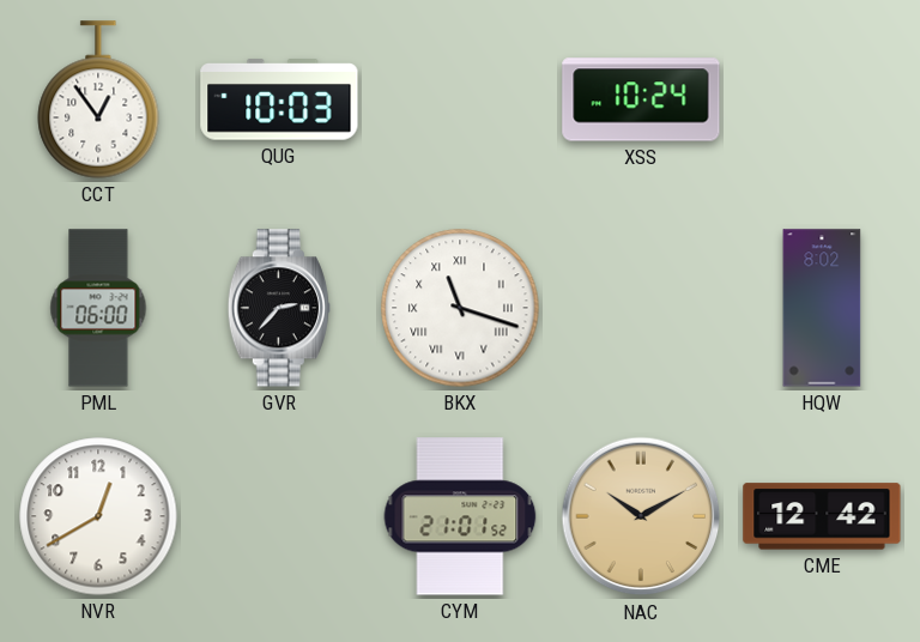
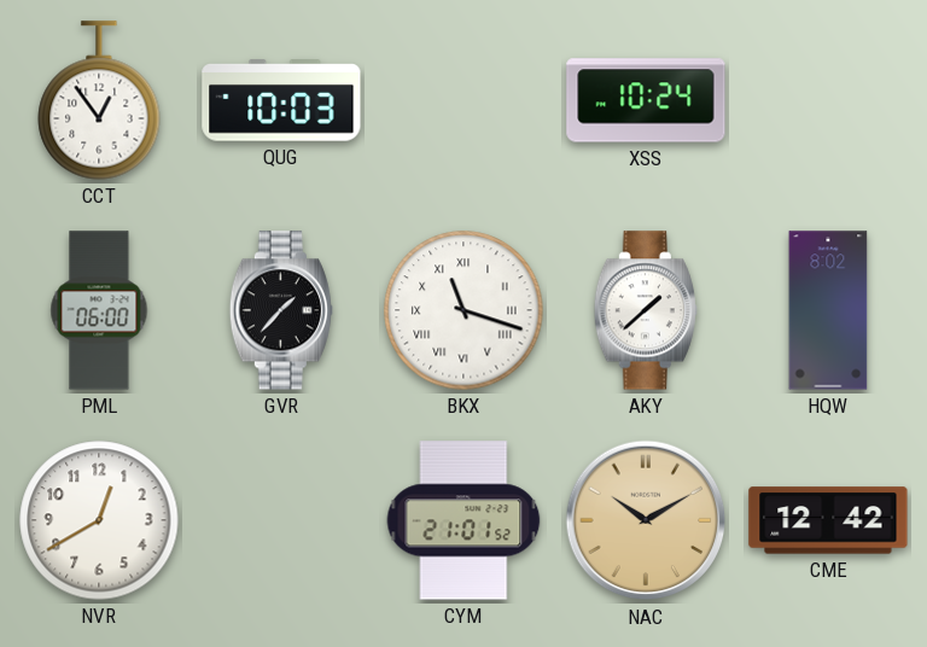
GVR: 2:37 -> 1:37
AKY: none -> 1:38
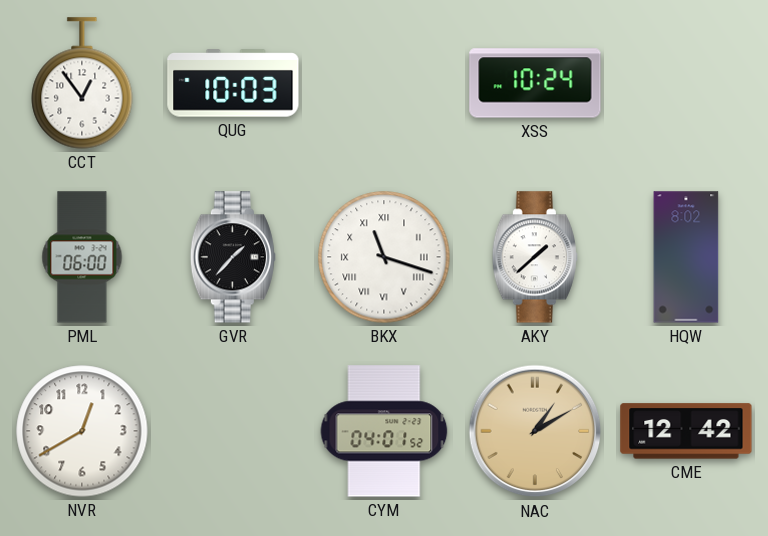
CYM: 21:01 -> 04:01
NAC: 10:10 -> 1:10
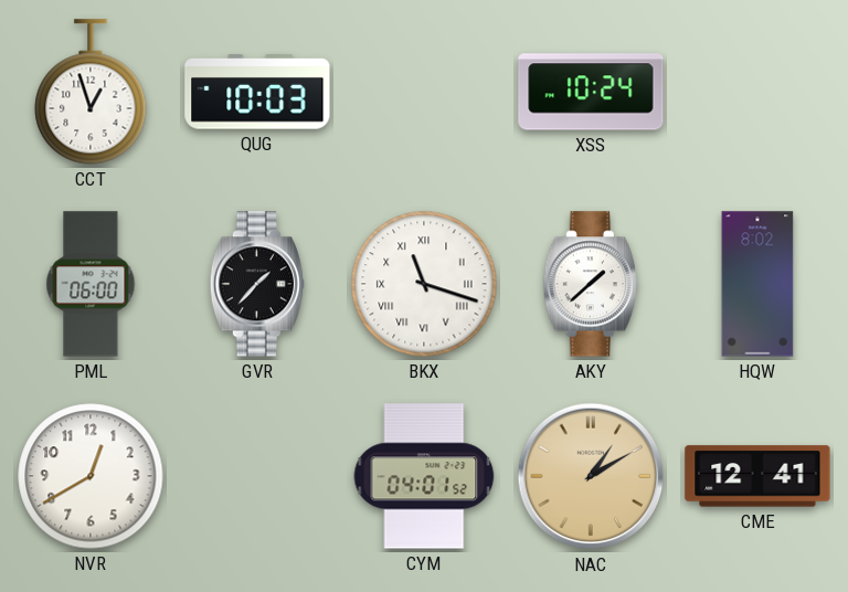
CCT: 12:54 -> 12:57
CME: 12:42 -> 12:41
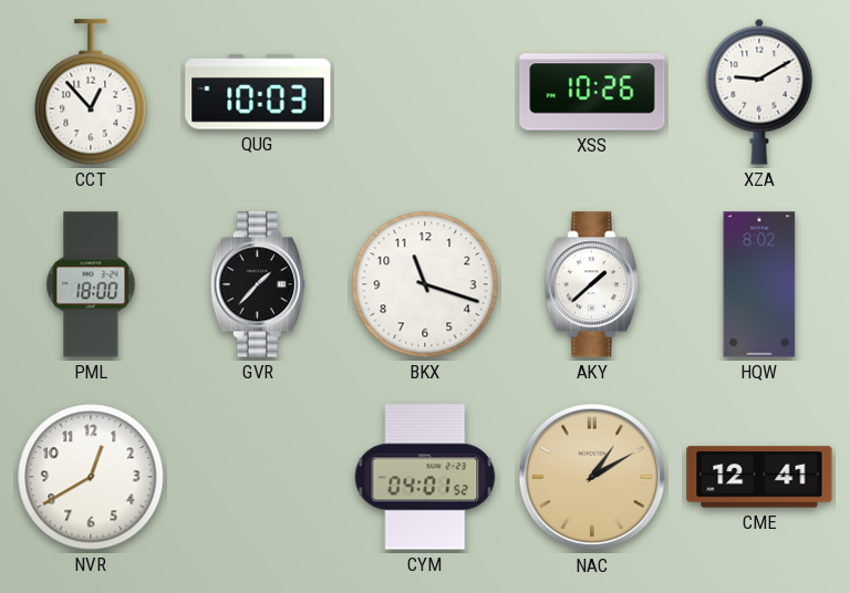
CCT: 12:57 -> 12:53
XSS: 10:24 -> 10:26
XZA: none -> 9:10
PML: 06:00 -> 18:00
BKX numerals: Roman -> Arabic
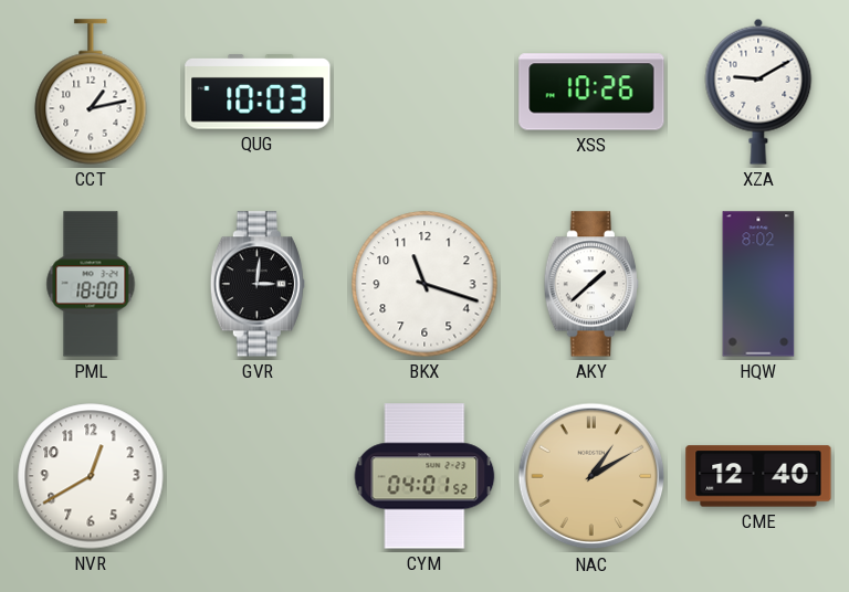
CCT: 12:53 -> 1:13
GVR: 1:37 -> 3:01
CME: 12:41 -> 12:40
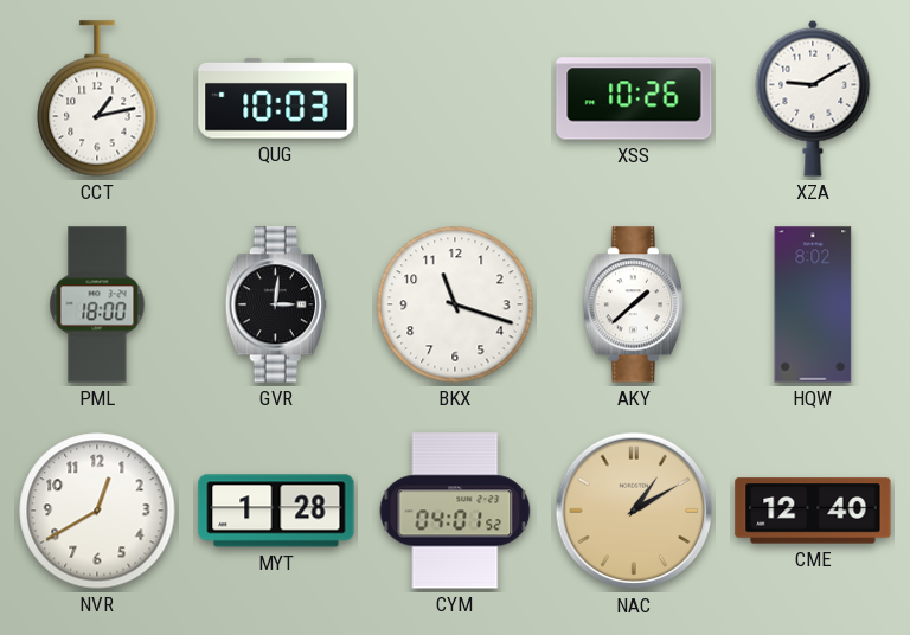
MYT: none -> 1:28
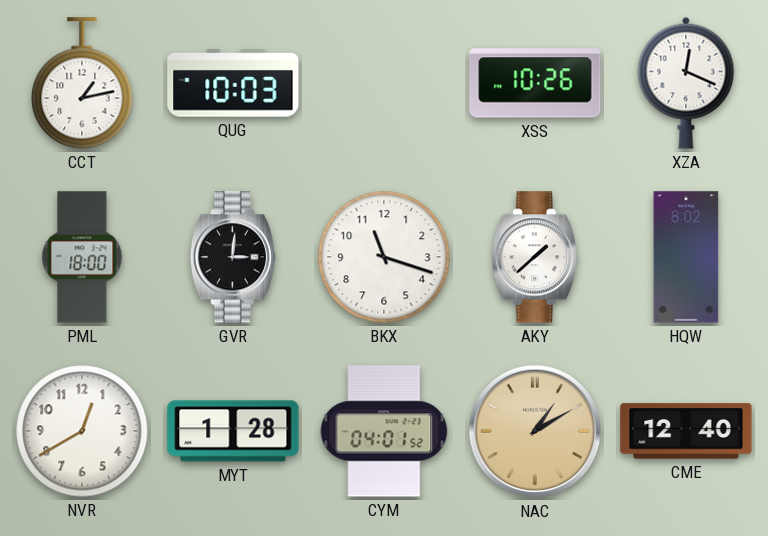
XZA: 9:10 -> 12:19
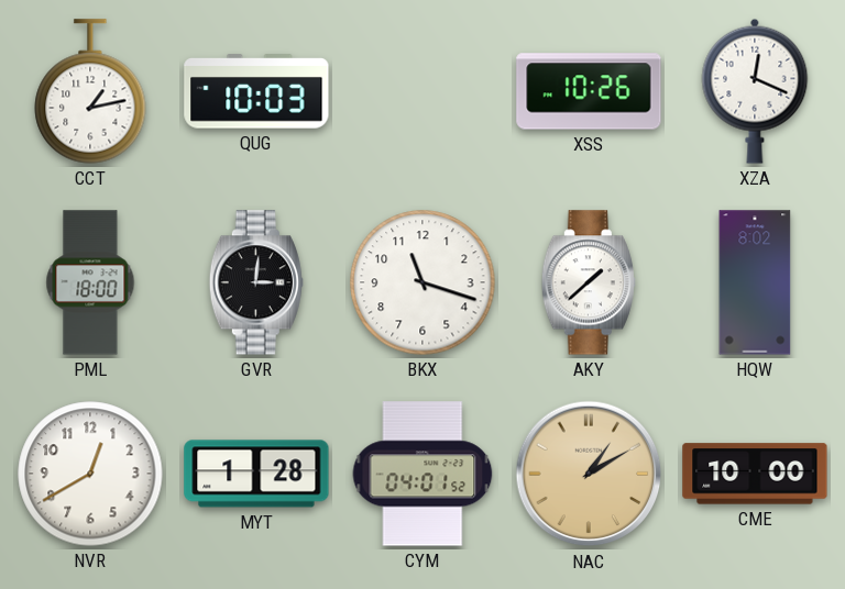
CME: 12:40 -> 10:00
